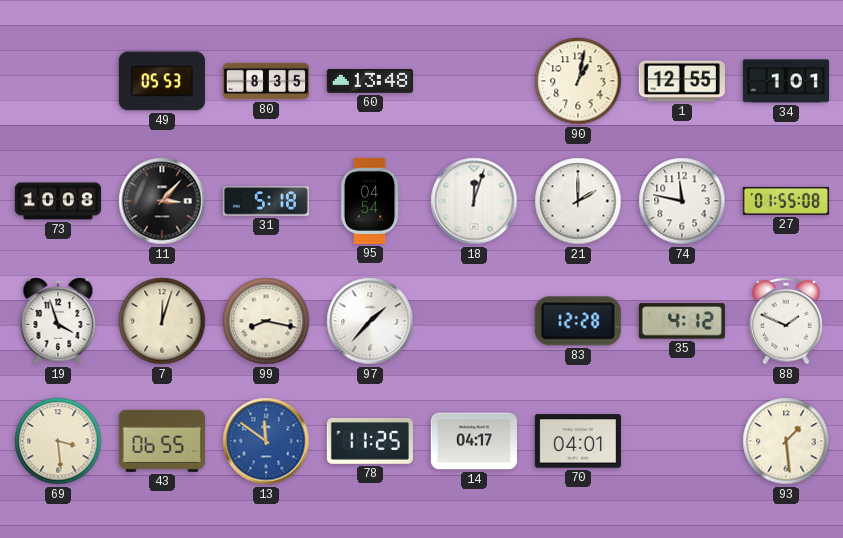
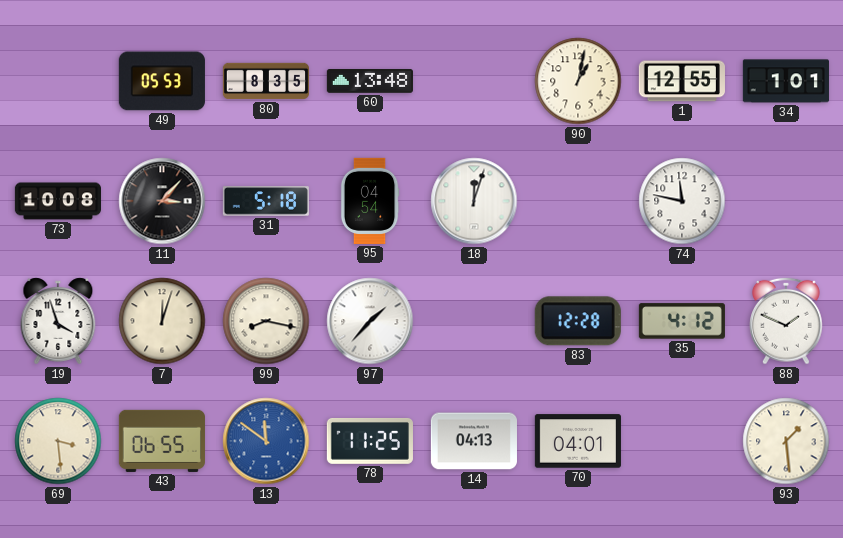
21: 2:00 -> none
27: 01:55 -> none
14: 04:17 -> 04:13
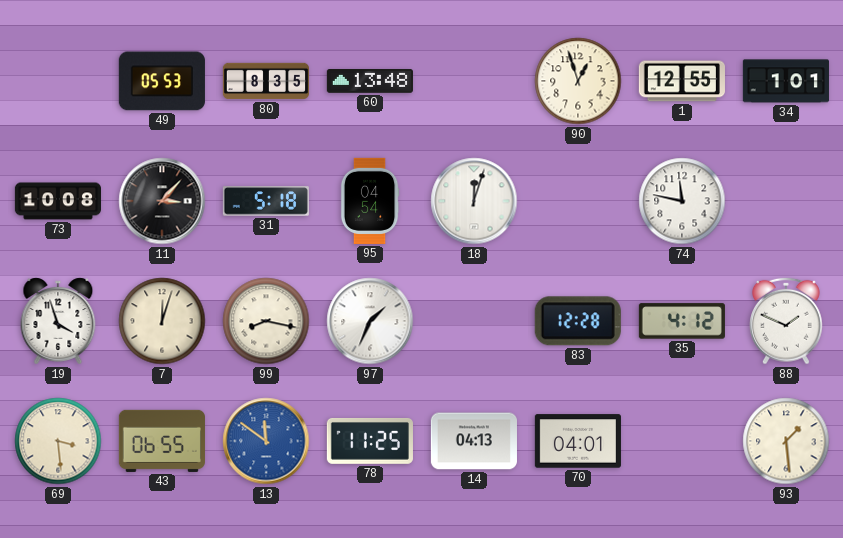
90: 1:02 -> 12:57
97: 1:37 -> 1:34
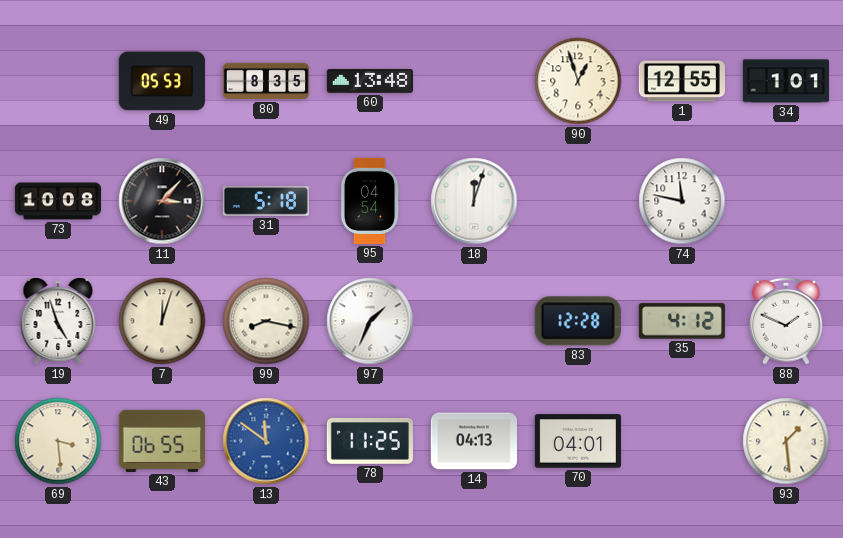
19: 3:57 -> 4:57
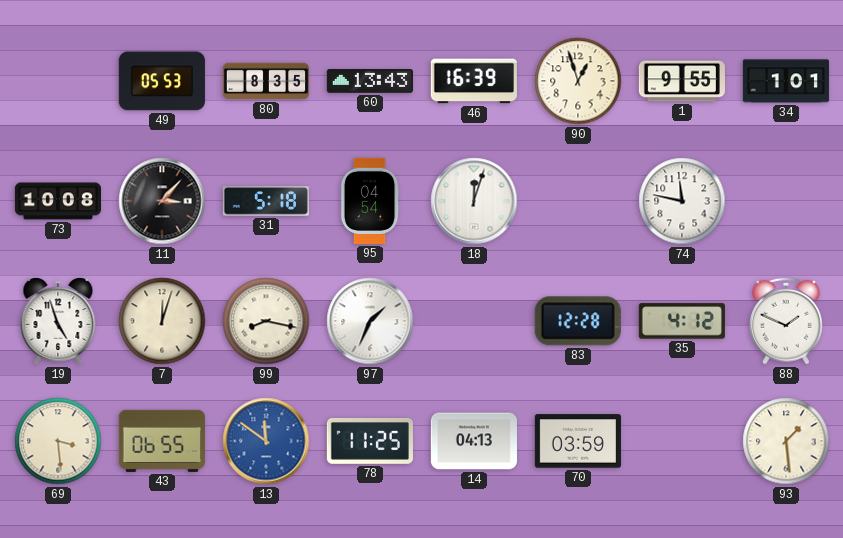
60: 13:48 -> 13:43
46: none -> 16:39
1: 12:55 -> 9:55
70: 04:01 -> 03:59
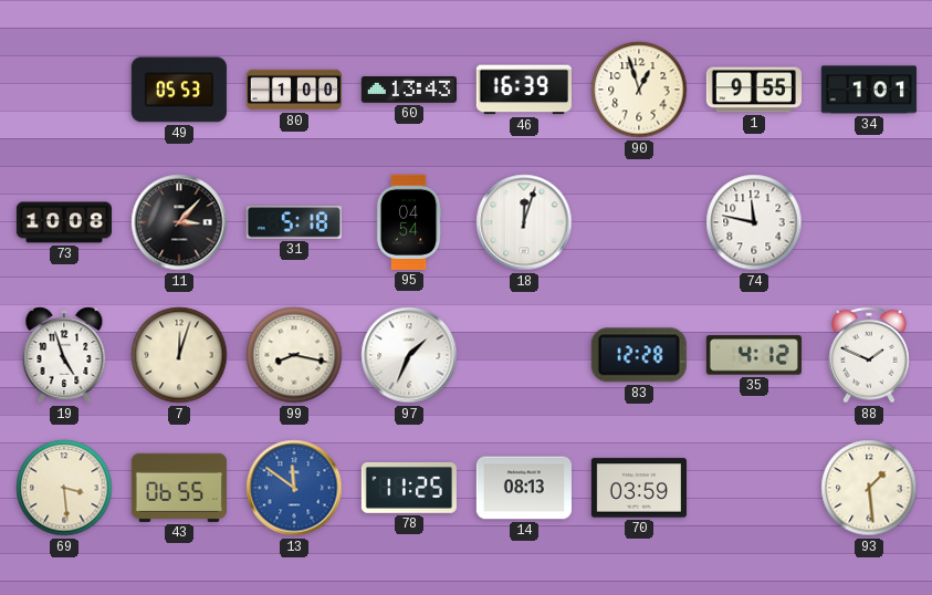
80: 8:35 -> 1:00
14: 04:13 -> 08:13
